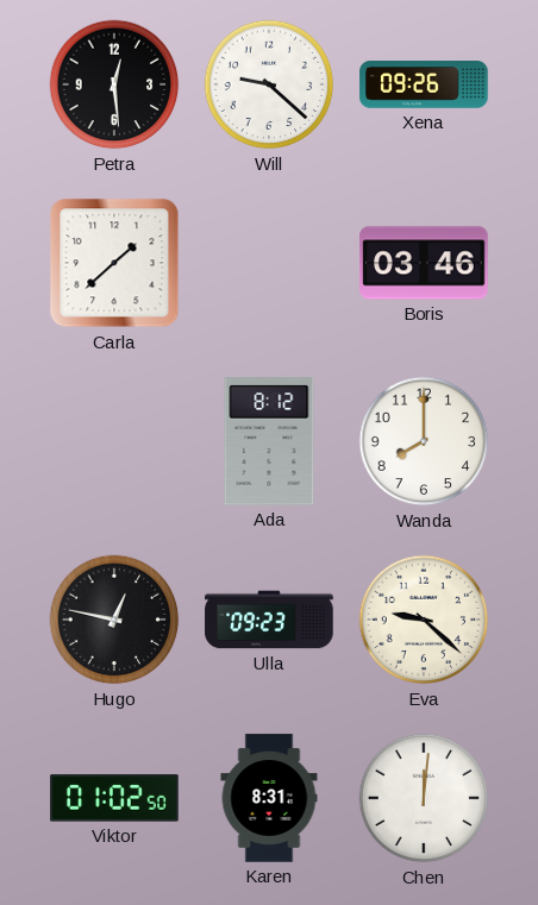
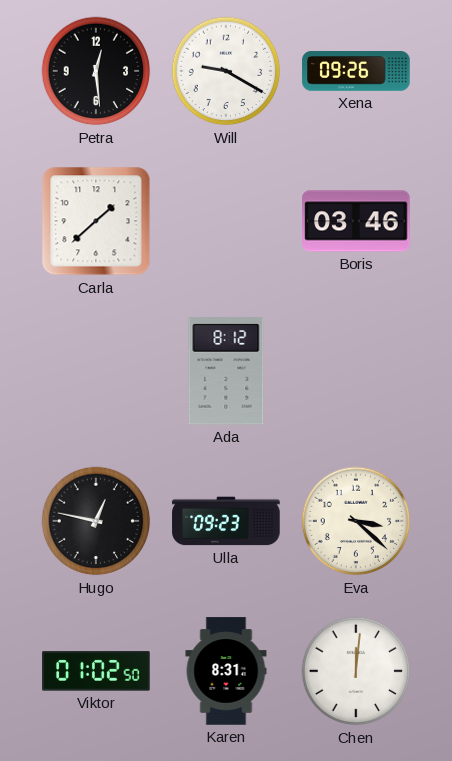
Will: 9:22 -> 9:20
Wanda: 8:00 -> none
Eva: 9:22 -> 3:22
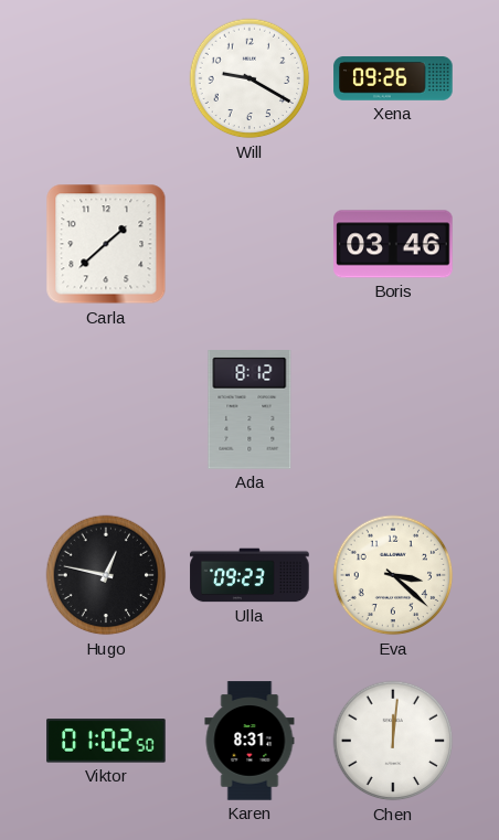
Petra: 12:29 -> none
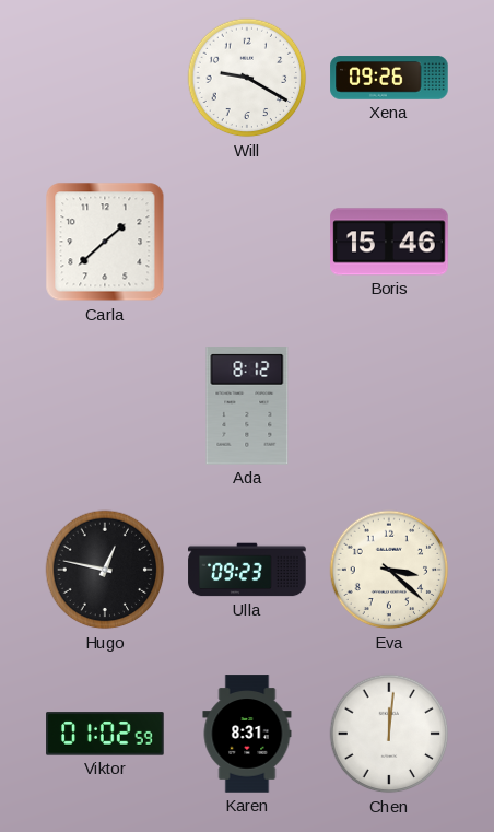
Boris: 03:46 -> 15:46
Viktor: 01:02:50 -> 01:02:59
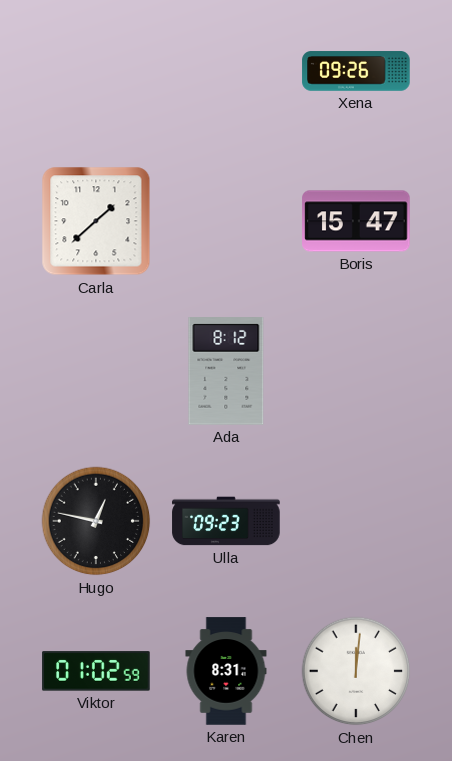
Will: 9:20 -> none
Boris: 15:46 -> 15:47
Eva: 3:22 -> none
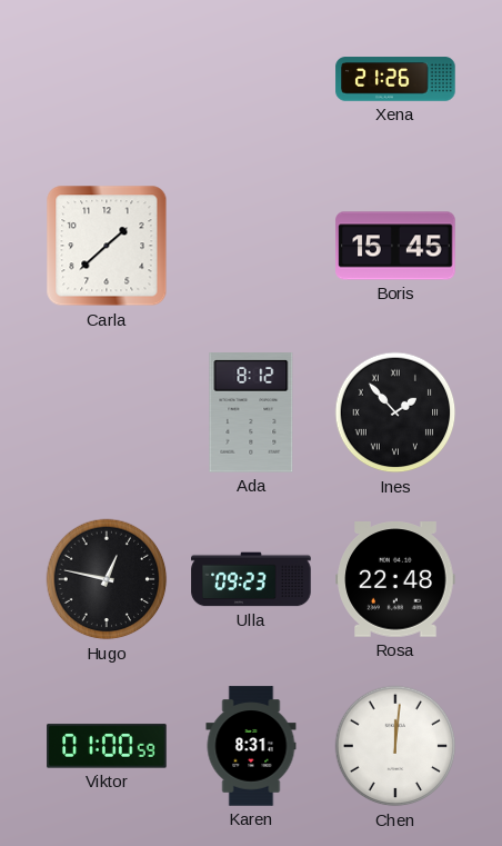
Xena: 09:26 -> 21:26
Boris: 15:47 -> 15:45
Ines: none -> 1:53
Rosa: none -> 22:48
Viktor: 01:02 -> 01:00
